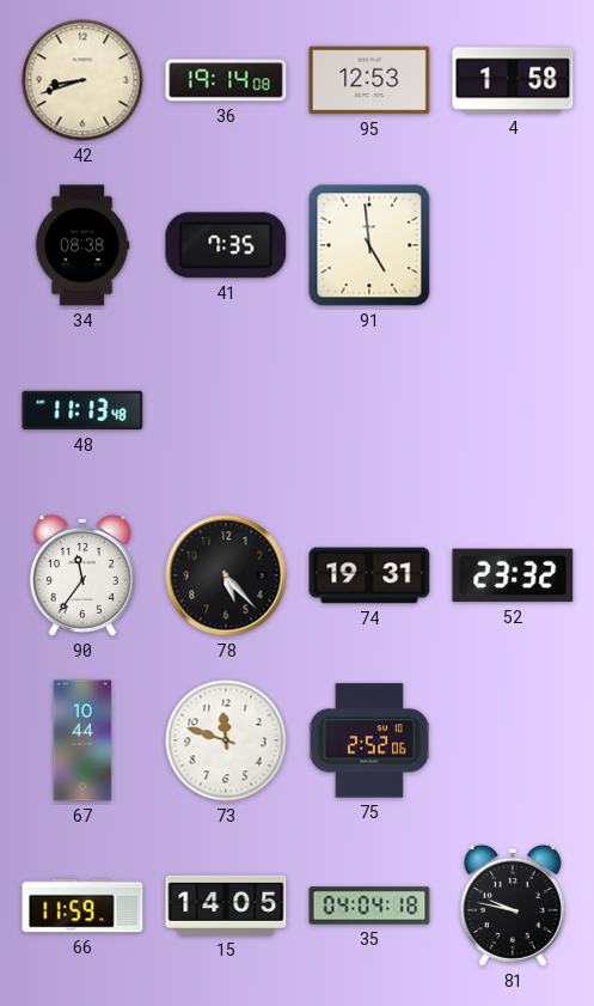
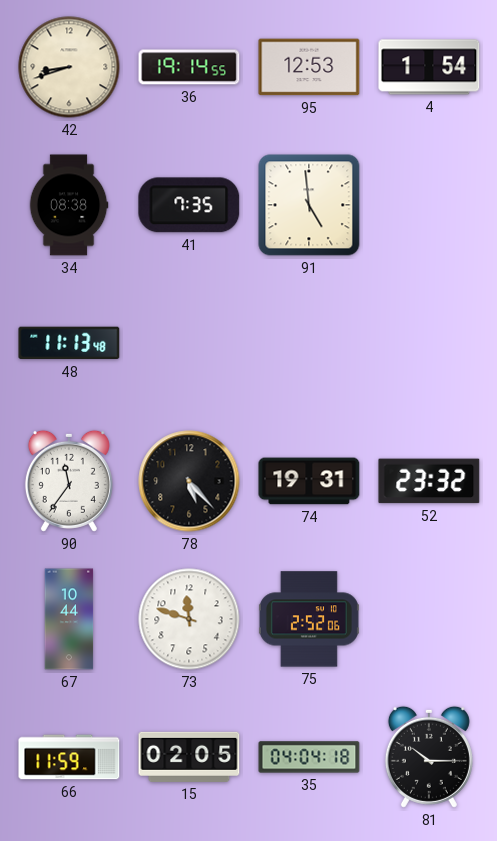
36: 19:14:08 -> 19:14:55
4: 1:58 -> 1:54
15: 14:05 -> 02:05
81: 9:47 -> 10:15
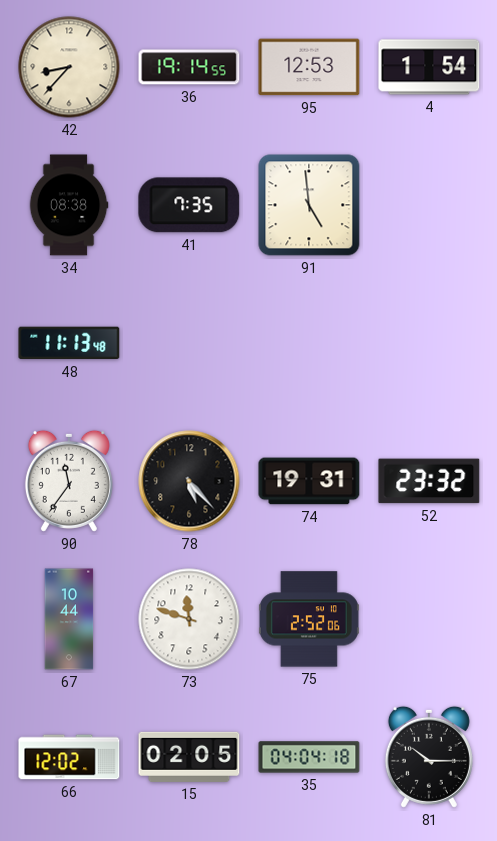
42: 8:42 -> 8:37
66: 11:59 -> 12:02
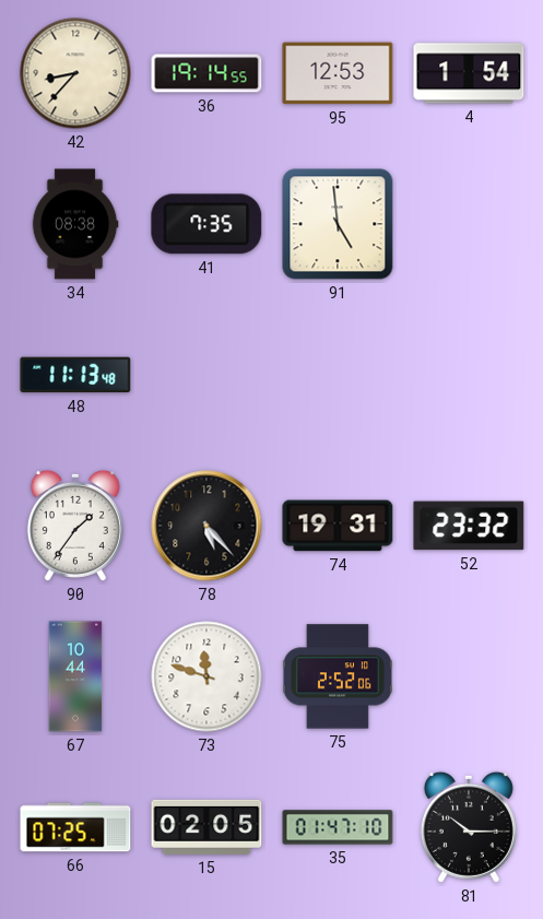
90: 11:36 -> 1:36
66: 12:02 -> 07:25
35: 04:04 -> 01:47
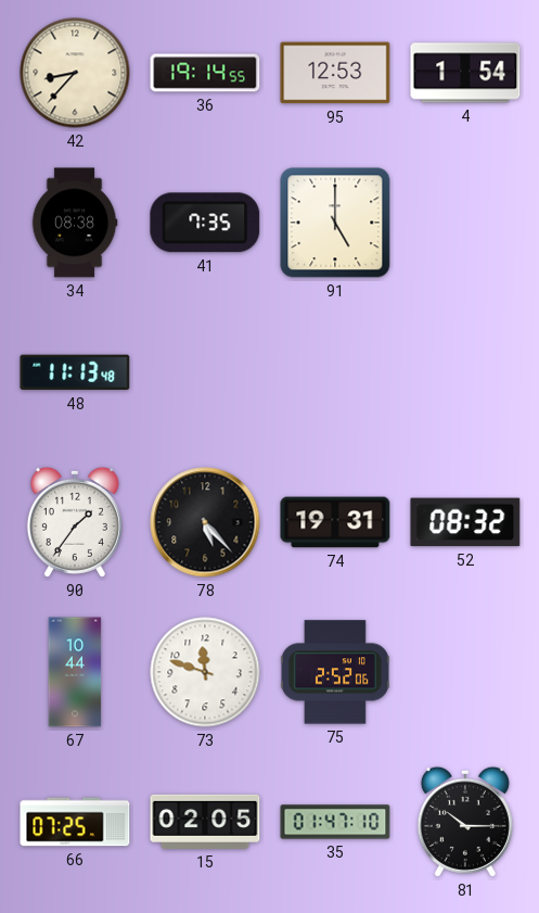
91: 4:59 -> 5:00
52: 23:32 -> 08:32
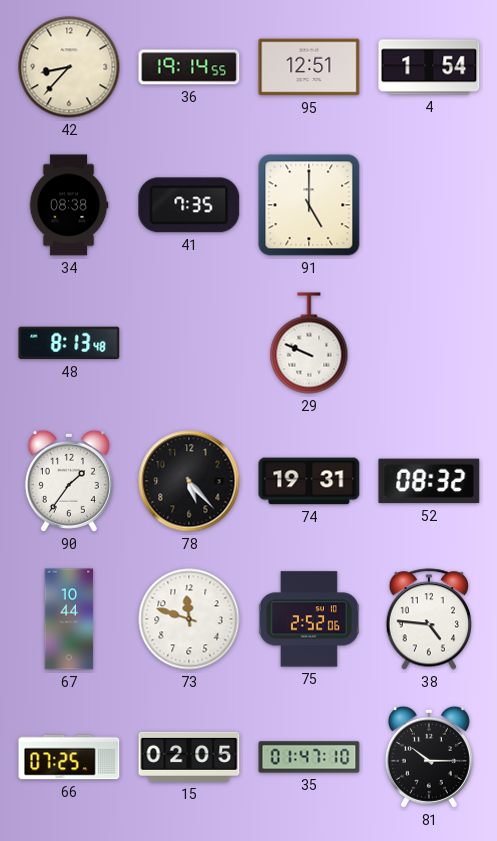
95: 12:53 -> 12:51
48: 11:13 -> 8:13
29: none -> 9:49
38: none -> 4:46
